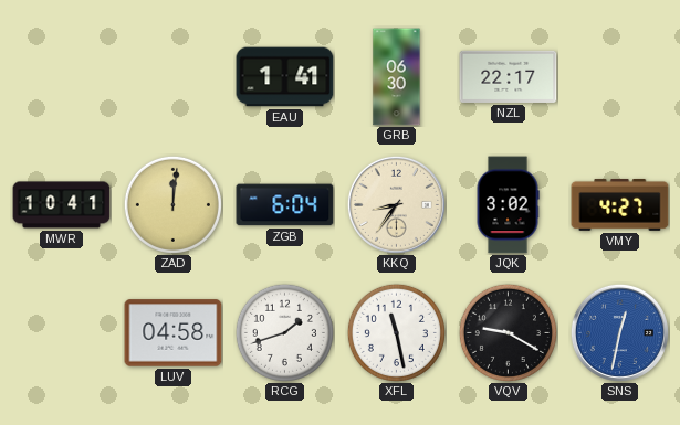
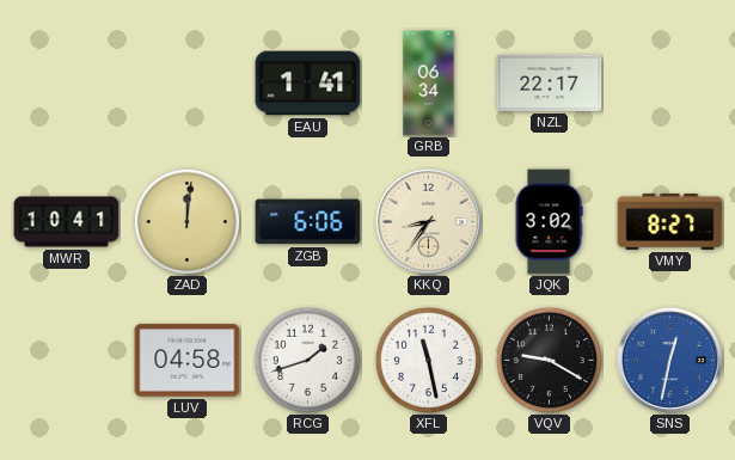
GRB: 06:30 -> 06:34
ZGB: 6:04 -> 6:06
VMY: 4:27 -> 8:27
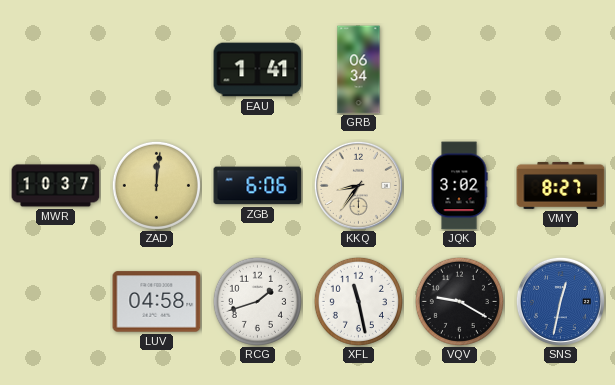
NZL: 22:17 -> none
MWR: 10:41 -> 10:37
